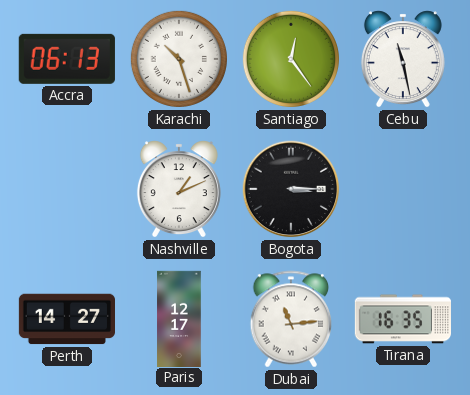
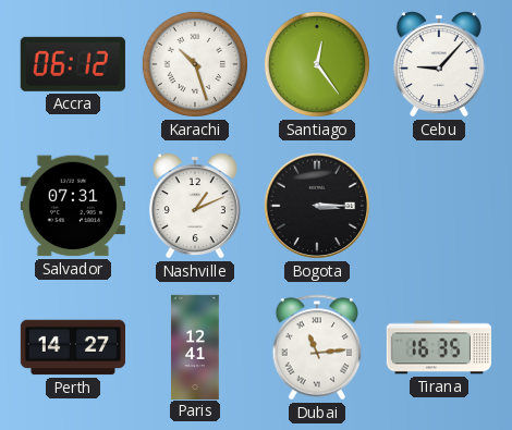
Accra: 06:13 -> 06:12
Cebu: 11:28 -> 9:07
Salvador: none -> 07:31
Paris: 12:17 -> 12:41
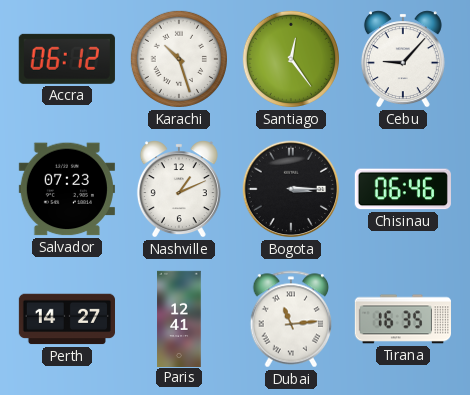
Salvador: 07:31 -> 07:23
Chisinau: none -> 06:46
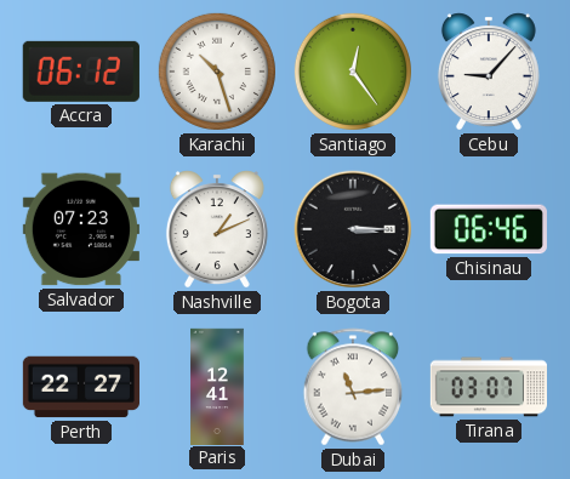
Perth: 14:27 -> 22:27
Tirana: 16:35 -> 03:07
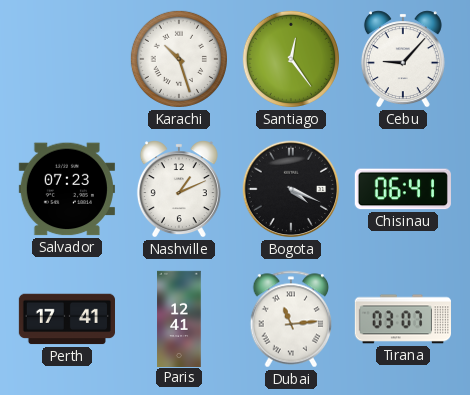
Accra: 06:12 -> none
Bogota: 3:15 -> 4:19
Chisinau: 06:46 -> 06:41
Perth: 22:27 -> 17:41
